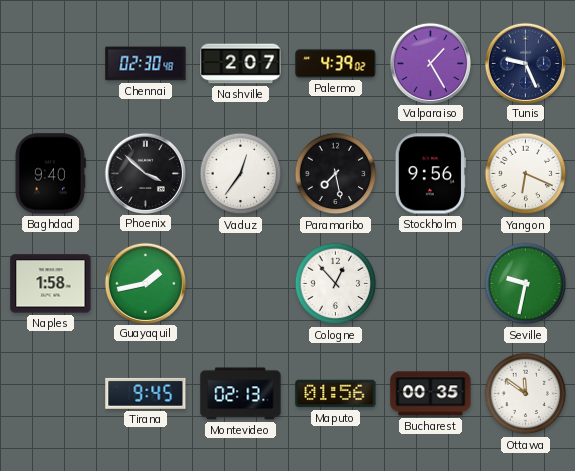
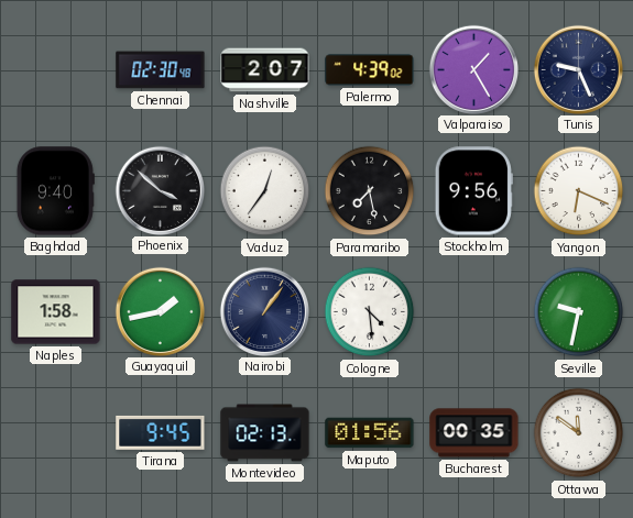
Nairobi: none -> 1:06
Cologne: 12:53 -> 4:29
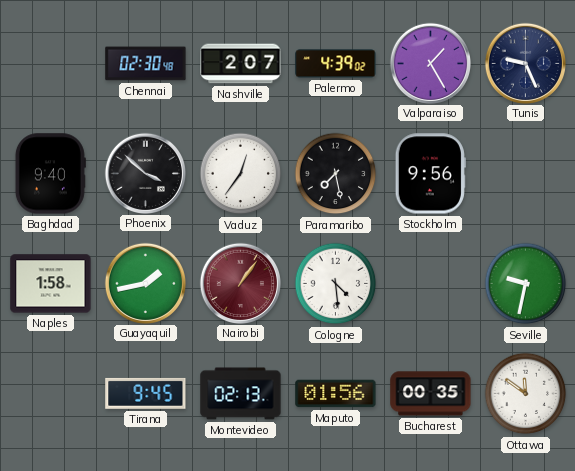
Yangon: 6:19 -> none
Nairobi dial: navy -> burgundy
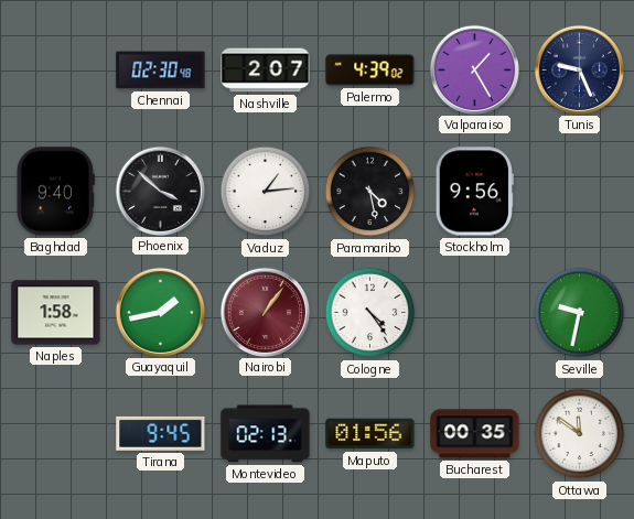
Vaduz: 12:36 -> 1:14
Paramaribo: 7:28 -> 4:28
Cologne: 4:29 -> 4:24
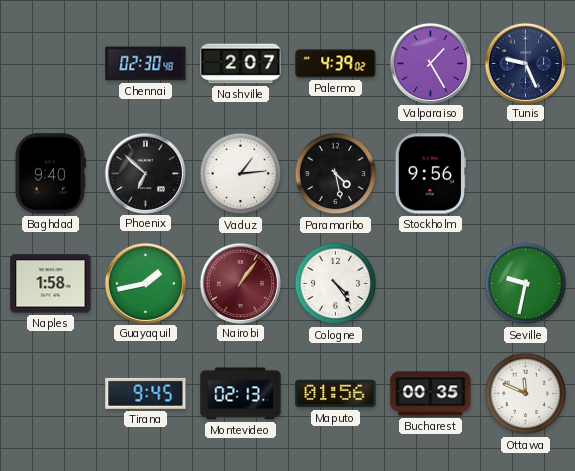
Phoenix: 3:52 -> 6:52
Ottawa: 11:51 -> 11:49
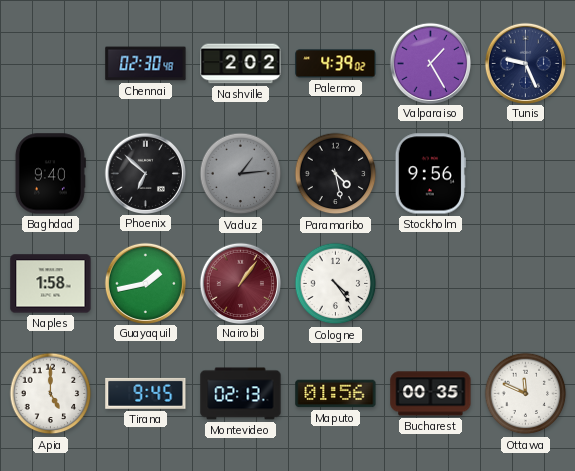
Nashville: 2:07 -> 2:02
Vaduz dial: white -> grey
Seville: 9:32 -> none
Apia: none -> 5:00
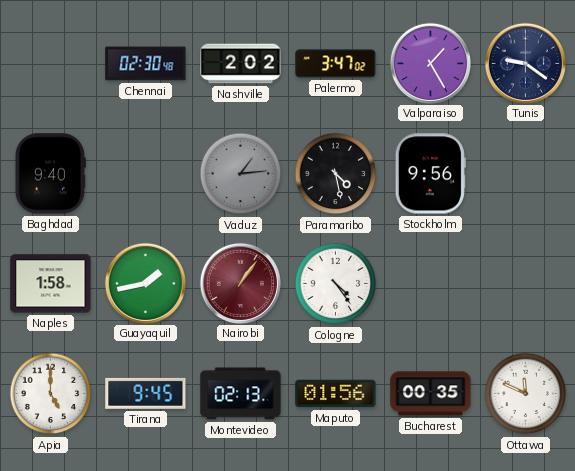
Palermo: 4:39 -> 3:47
Tunis: 9:26 -> 9:21
Phoenix: 6:52 -> none
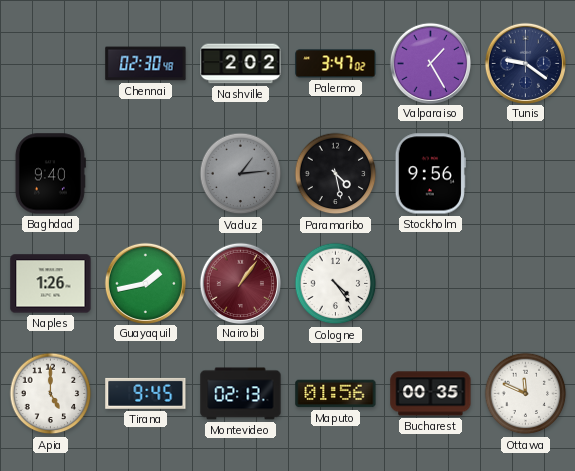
Naples: 1:58 -> 1:26
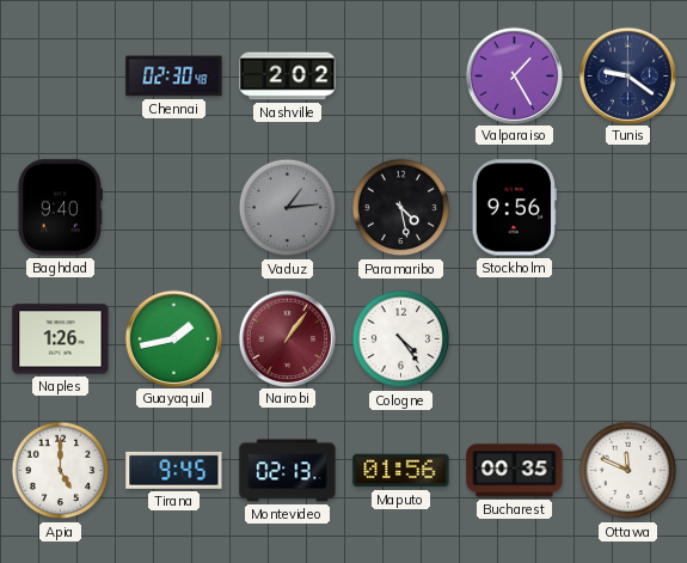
Palermo: 3:47 -> none
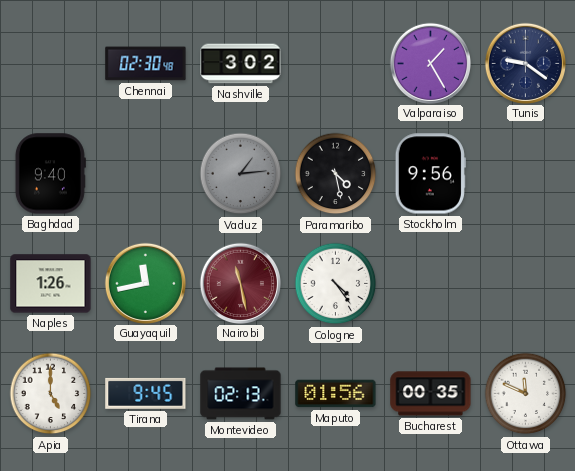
Nashville: 2:02 -> 3:02
Guayaquil: 1:43 -> 11:43
Nairobi: 1:06 -> 11:28
